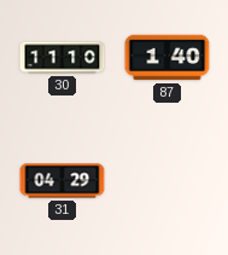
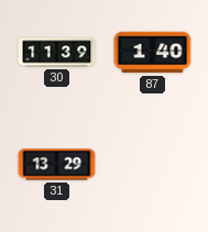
30: 11:10 -> 11:39
31: 04:29 -> 13:29
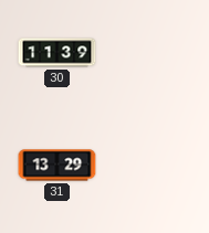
87: 1:40 -> none
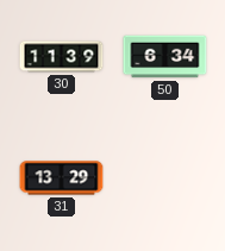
50: none -> 6:34
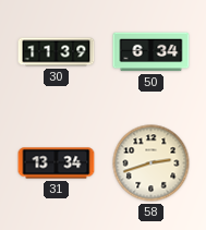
31: 13:29 -> 13:34
58: none -> 2:42
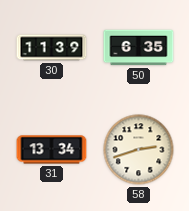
50: 6:34 -> 6:35
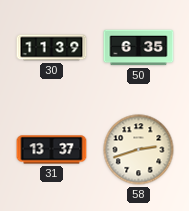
31: 13:34 -> 13:37
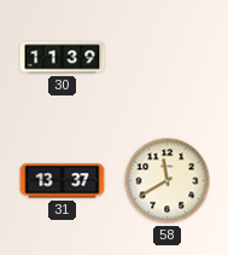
50: 6:35 -> none
58: 2:42 -> 11:40
